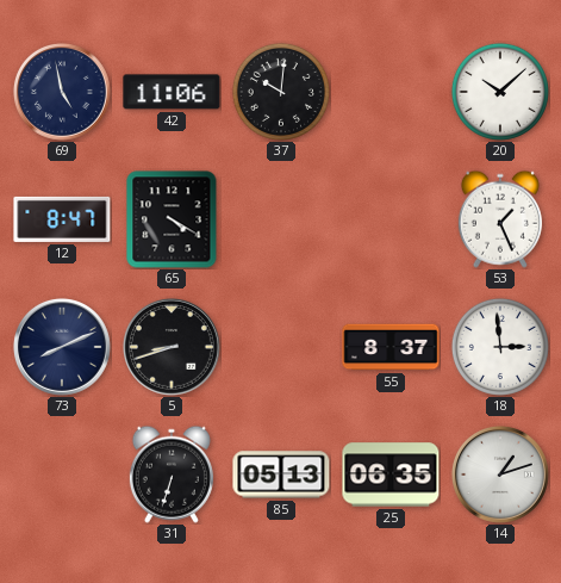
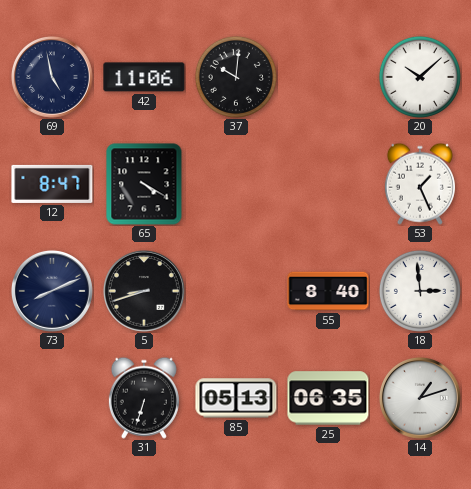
55: 8:37 -> 8:40
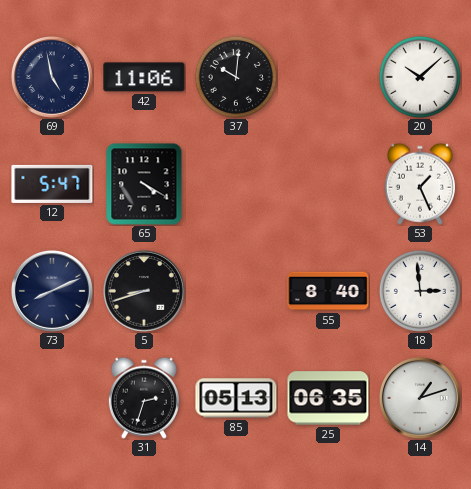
12: 8:47 -> 5:47
31: 6:33 -> 2:33
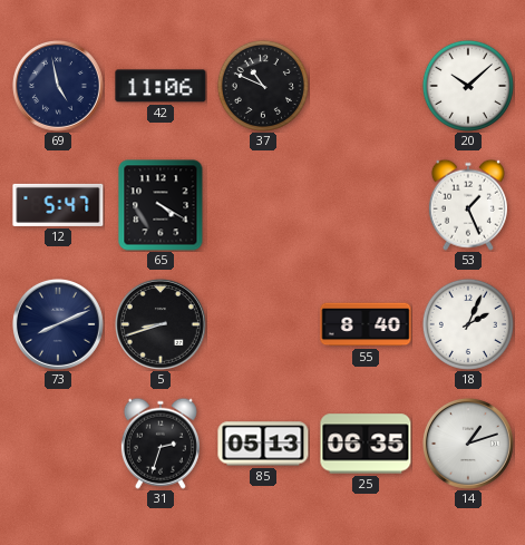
37: 10:01 -> 10:49
18: 2:59 -> 2:04
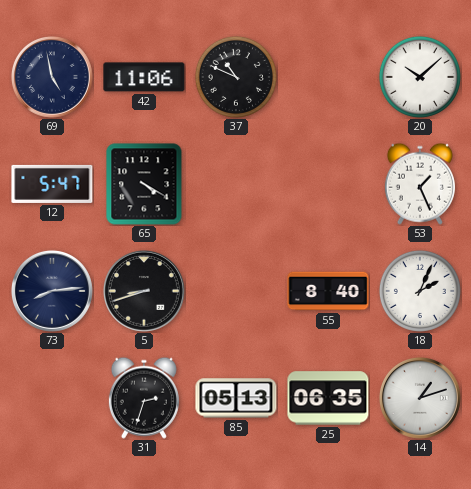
73: 8:11 -> 8:14
